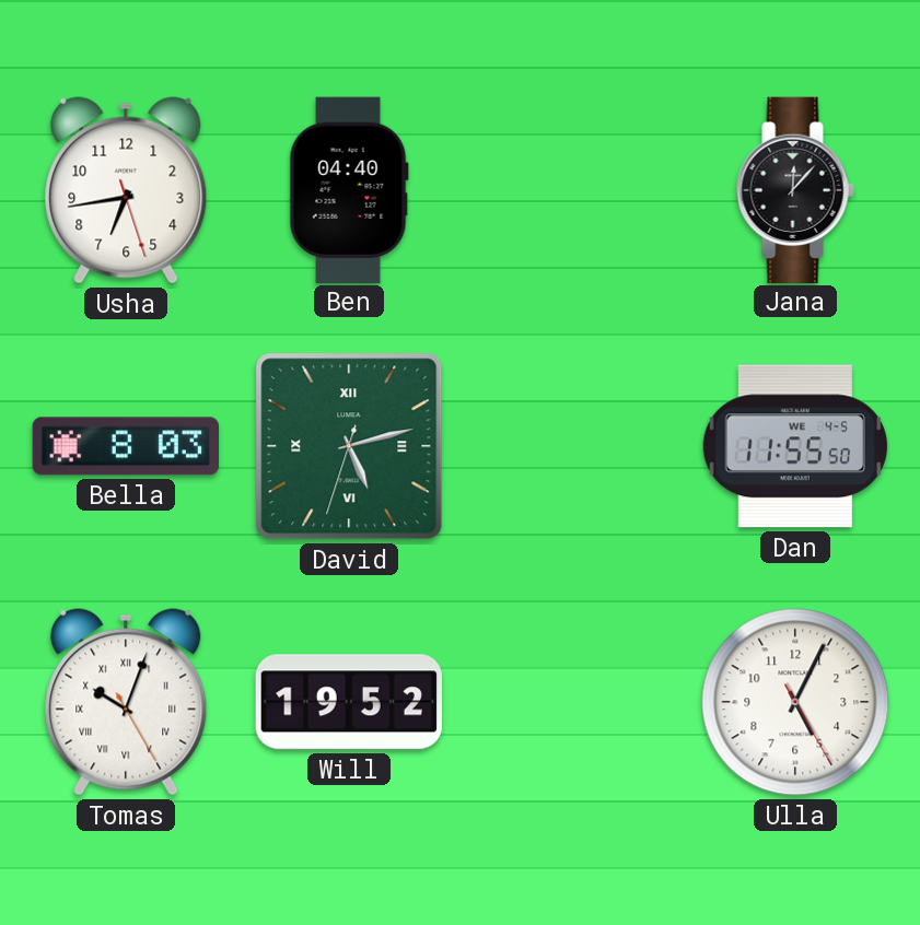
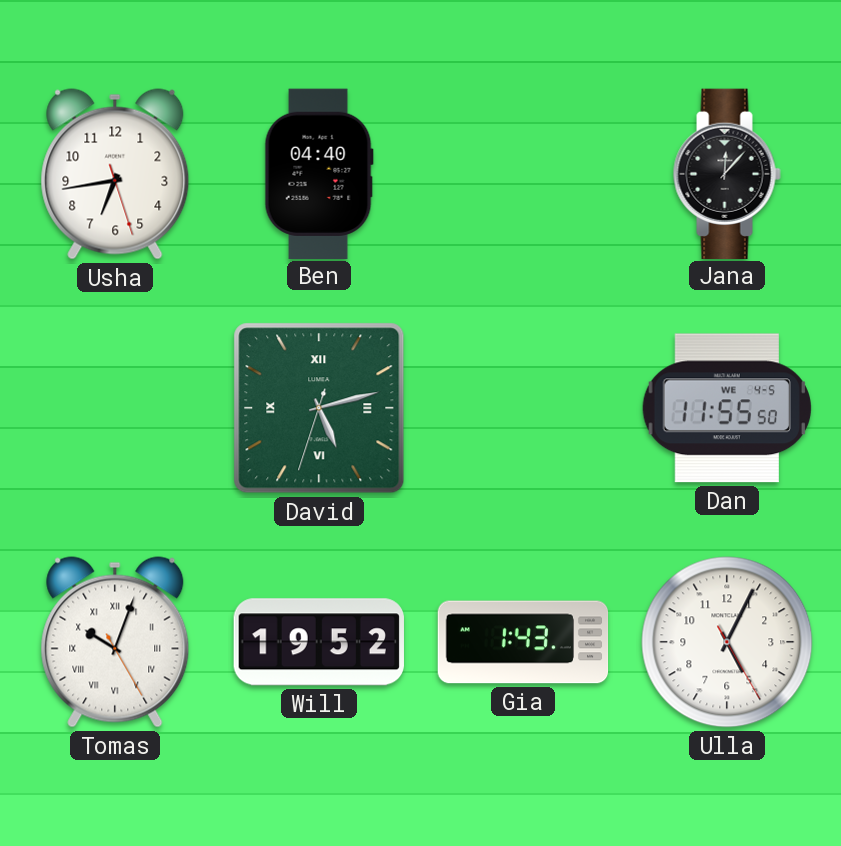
Bella: 8:03 -> none
Gia: none -> 1:43
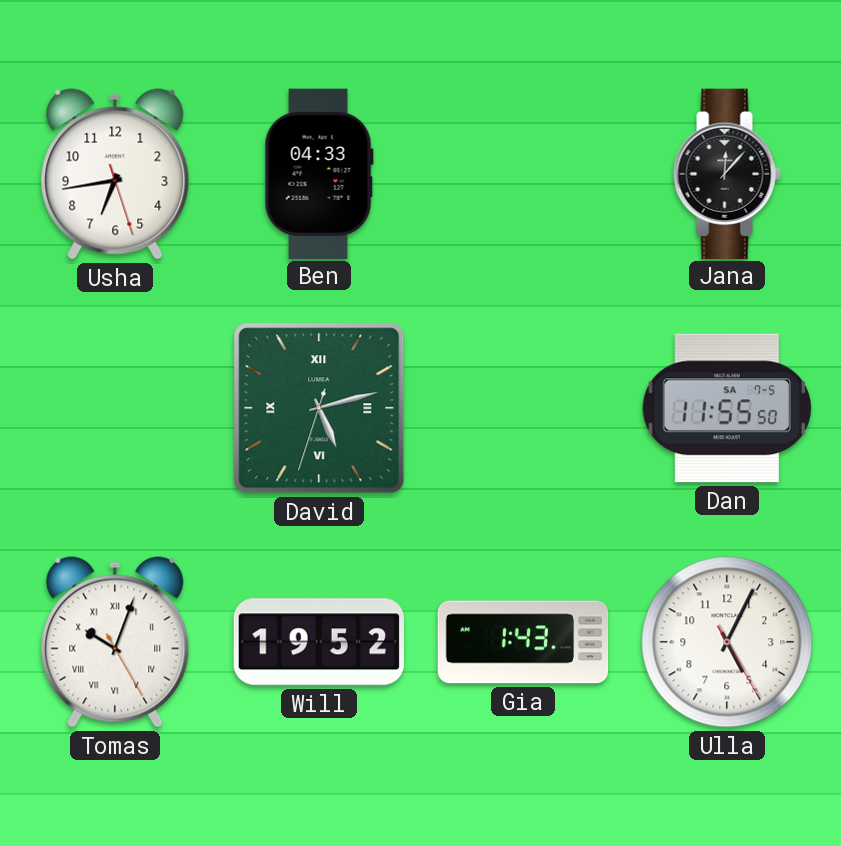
Ben: 04:40 -> 04:33
Dan date: WE 4-5 -> SA 7-5
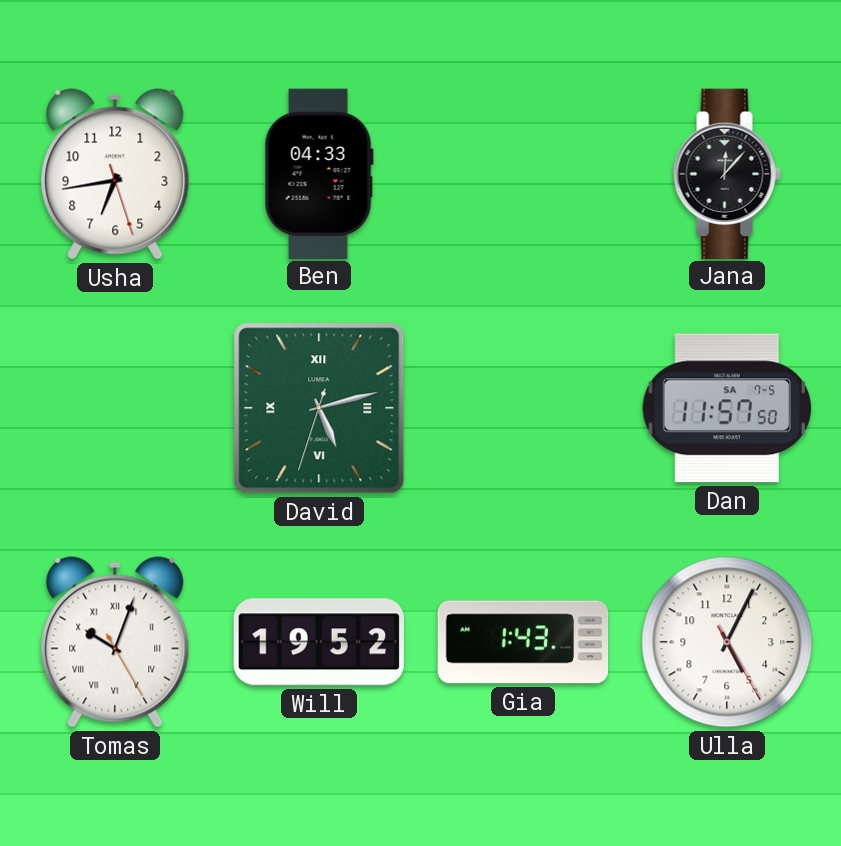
Dan: 11:55 -> 11:57
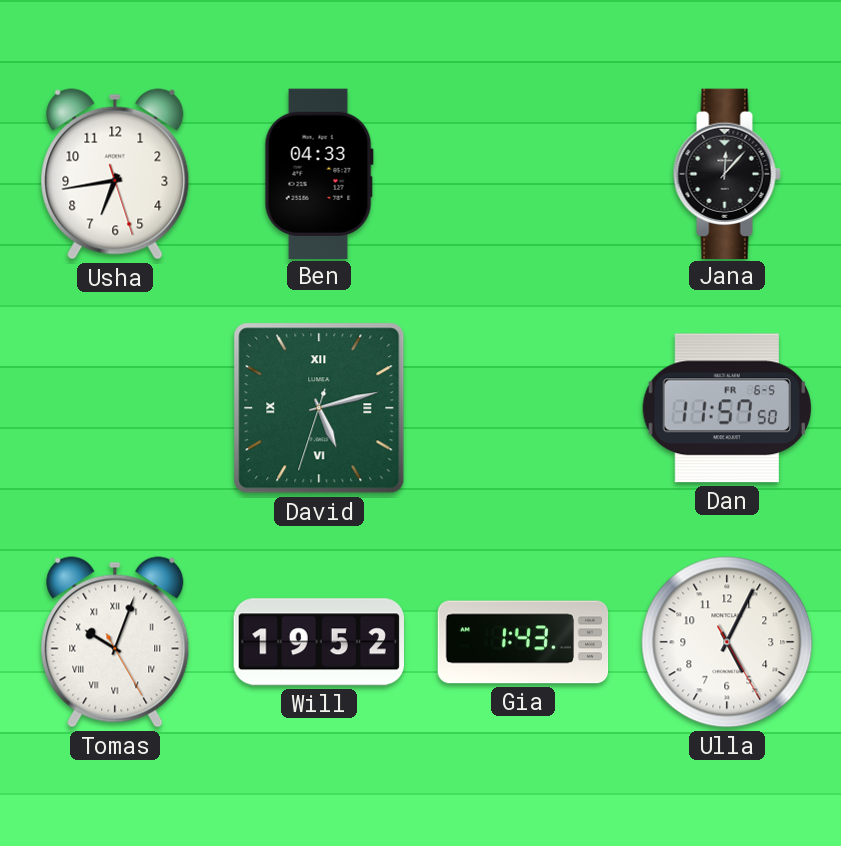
Dan date: SA 7-5 -> FR 6-5
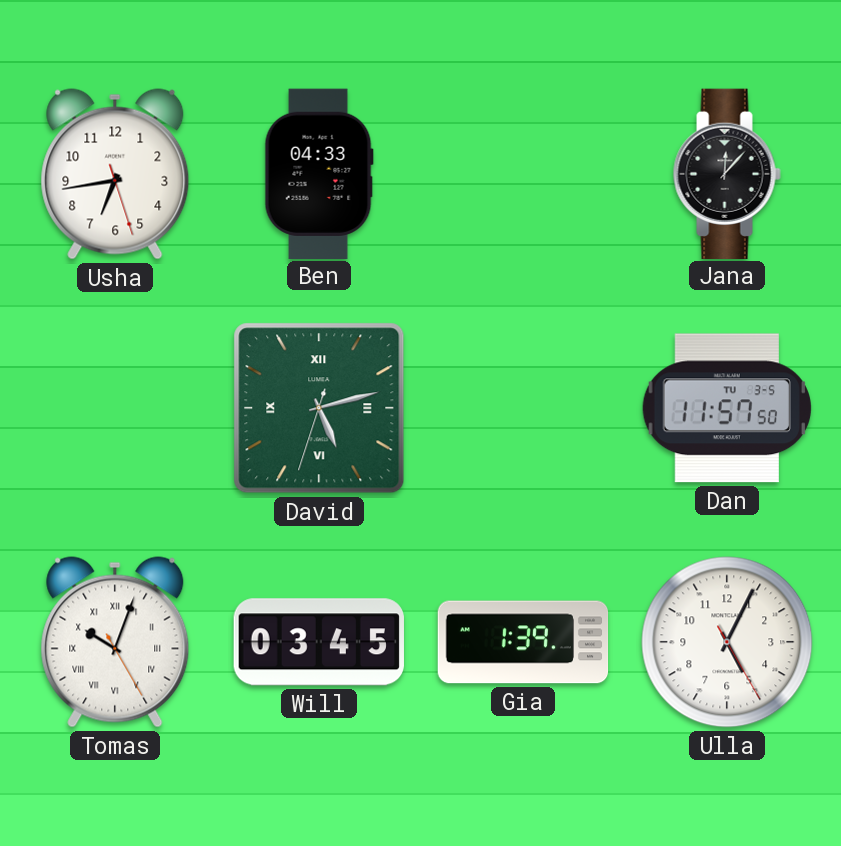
Dan date: FR 6-5 -> TU 3-5
Will: 19:52 -> 03:45
Gia: 1:43 -> 1:39
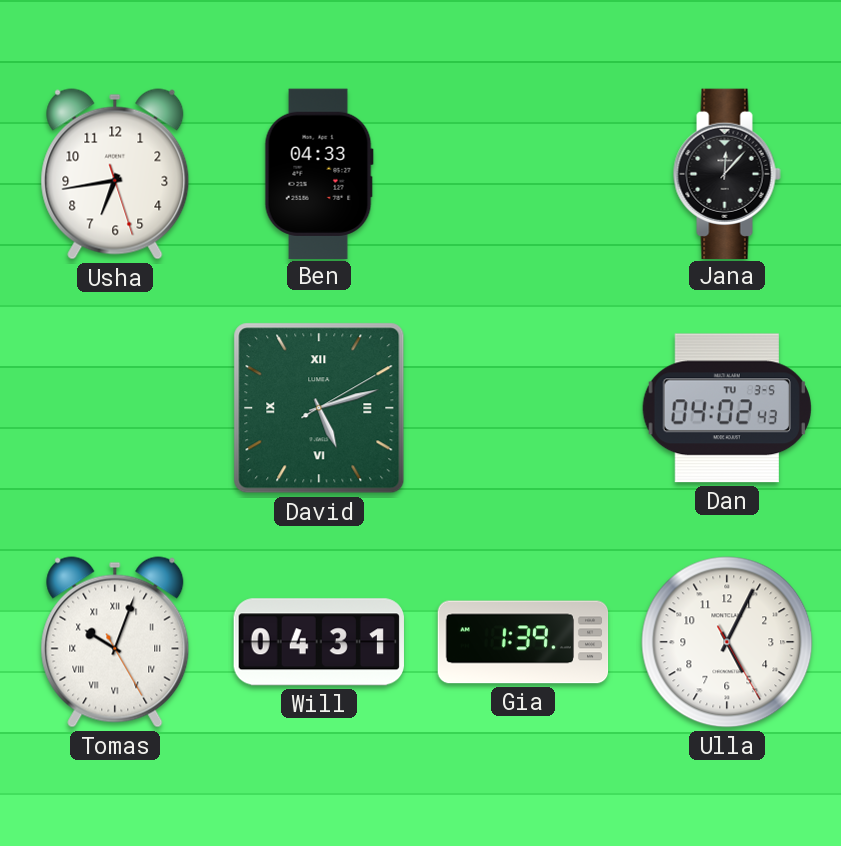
David: 5:12:33 -> 5:12:10
Dan: 11:57 -> 04:02
Will: 03:45 -> 04:31
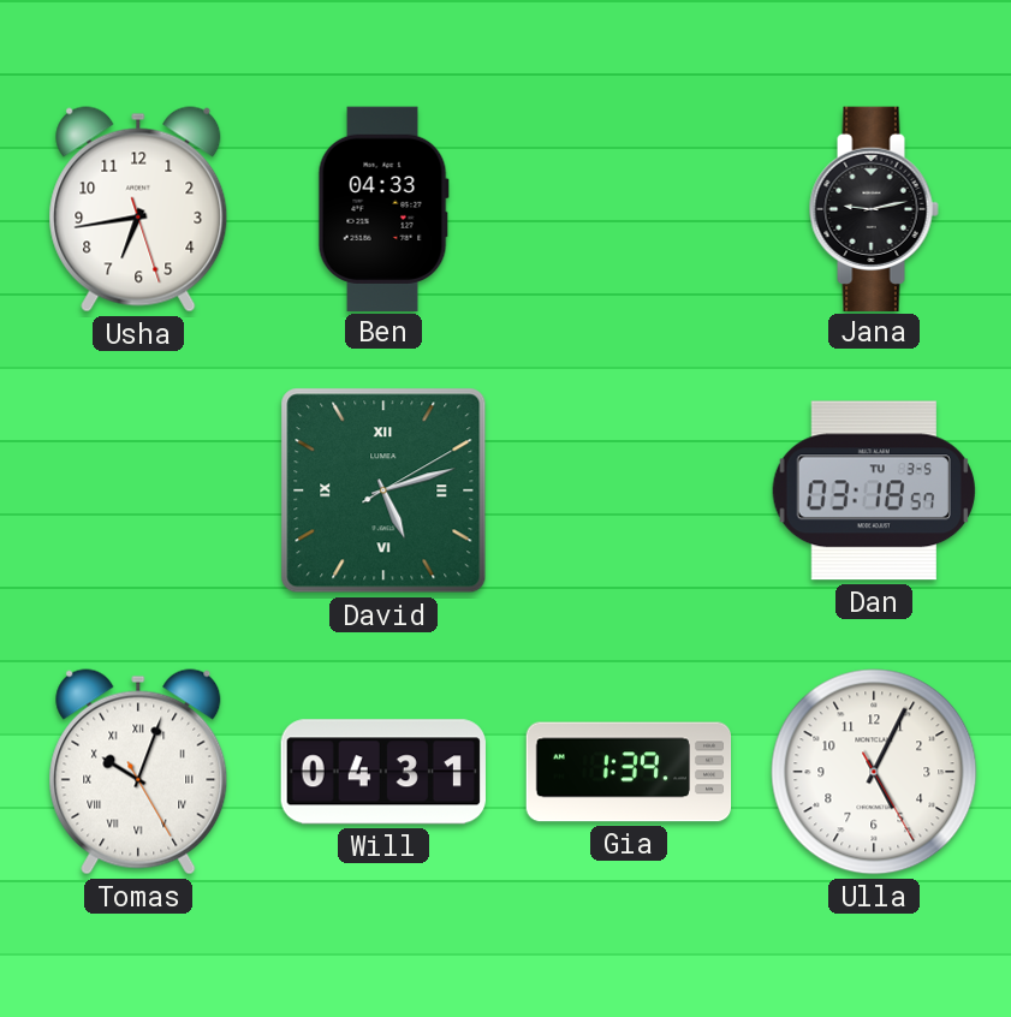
Jana: 12:07 -> 9:13
Dan: 04:02 -> 03:18
